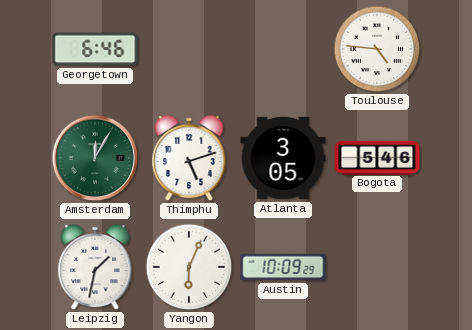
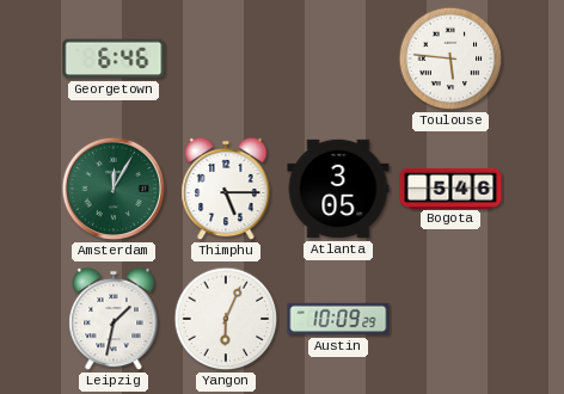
Toulouse: 4:46 -> 5:46
Thimphu: 5:12 -> 5:15
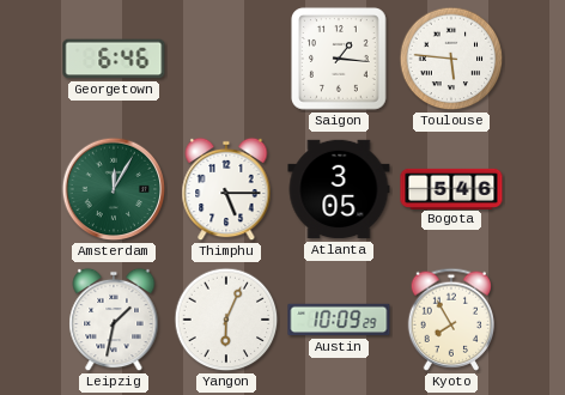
Saigon: none -> 1:16
Kyoto: none -> 7:55
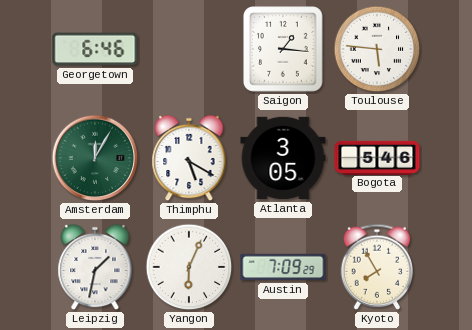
Thimphu: 5:15 -> 5:20
Austin: 10:09 -> 7:09
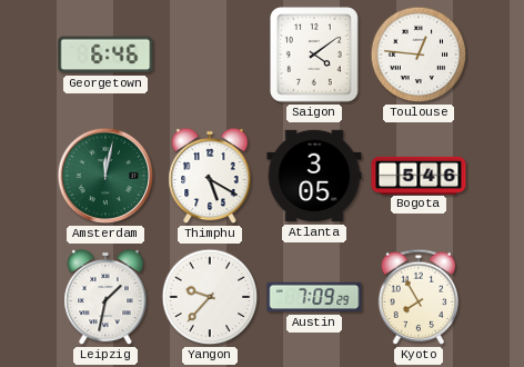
Saigon: 1:16 -> 4:09
Toulouse: 5:46 -> 12:46
Amsterdam: 12:05 -> 12:02
Yangon: 6:04 -> 9:37
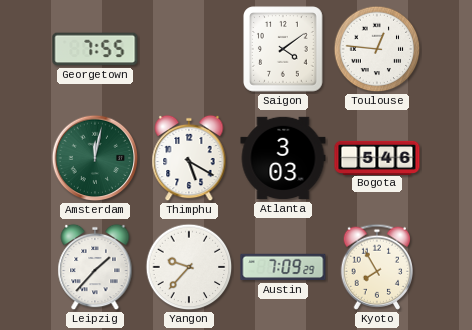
Georgetown: 6:46 -> 7:55
Atlanta: 3:05 -> 3:03
Leipzig: 1:32 -> 1:37
